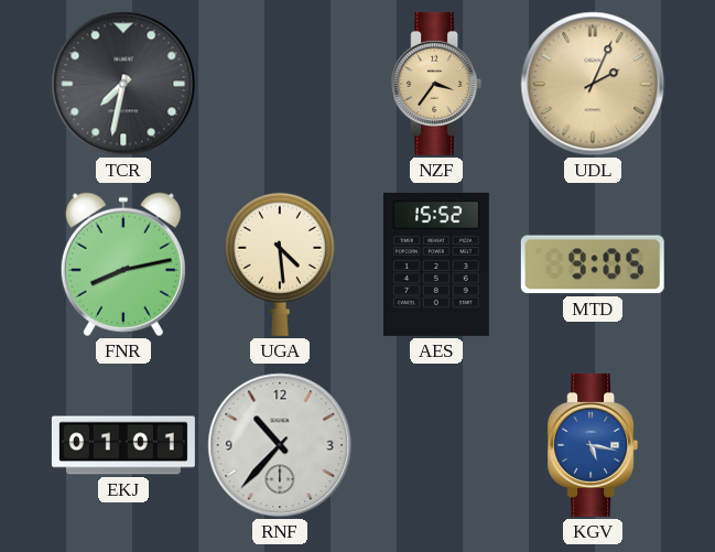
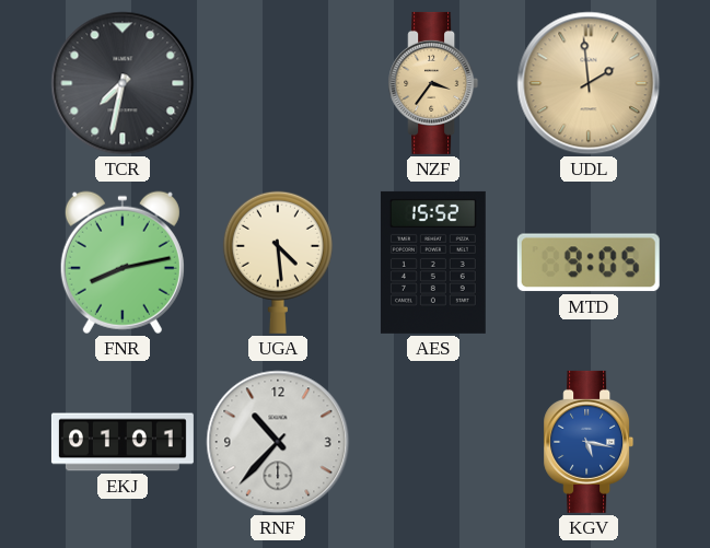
UDL: 2:04 -> 1:59
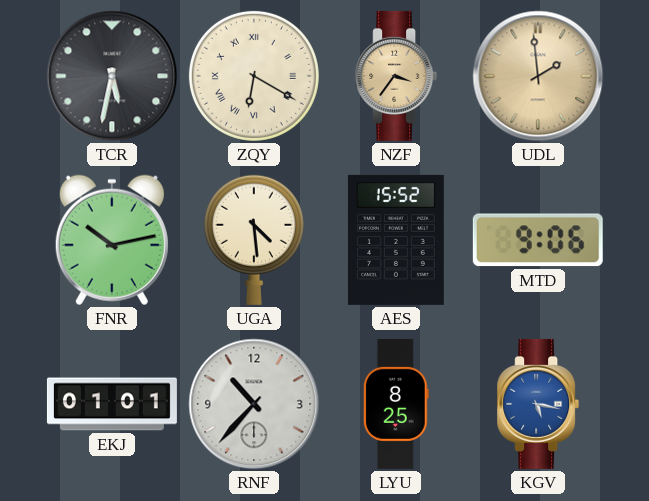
TCR: 7:32 -> 5:32
ZQY: none -> 6:20
FNR: 8:13 -> 10:13
MTD: 9:05 -> 9:06
LYU: none -> 8:25
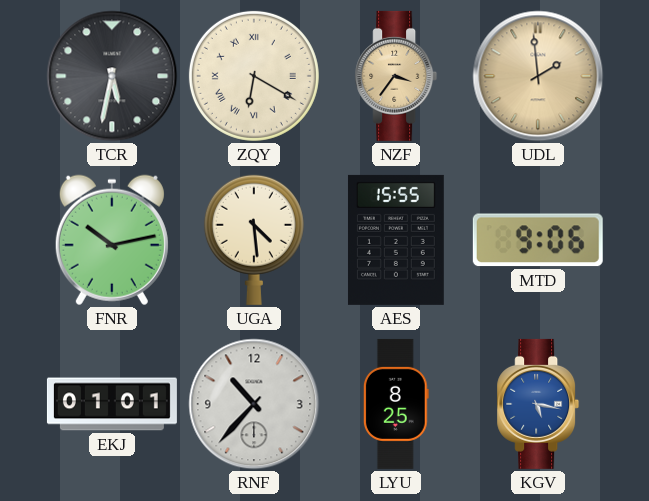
AES: 15:52 -> 15:55
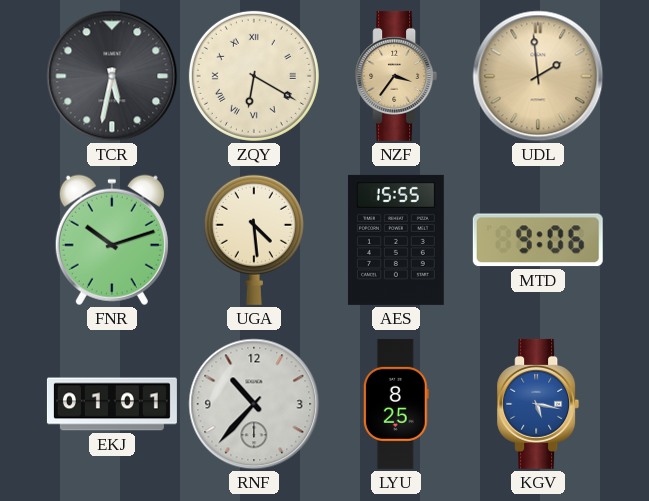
FNR: 10:13 -> 10:12
